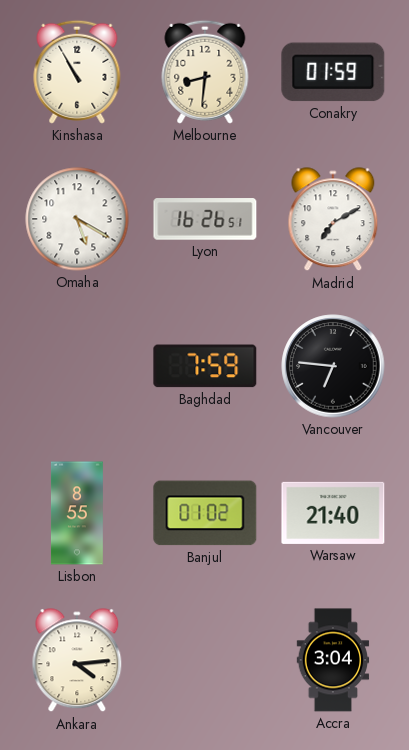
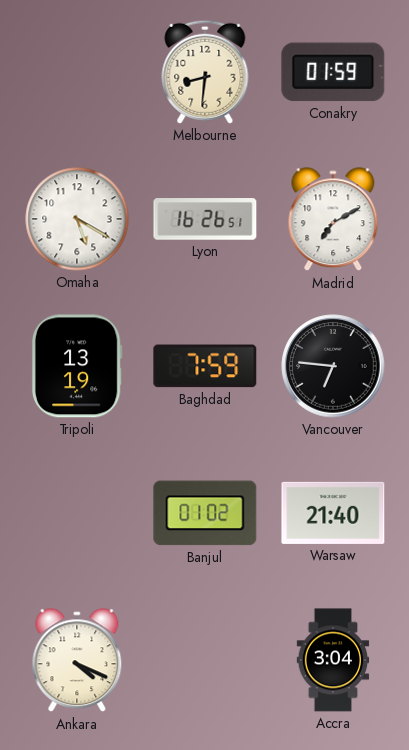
Kinshasa: 10:55 -> none
Tripoli: none -> 13:19
Lisbon: 8:55 -> none
Ankara: 4:14 -> 4:19
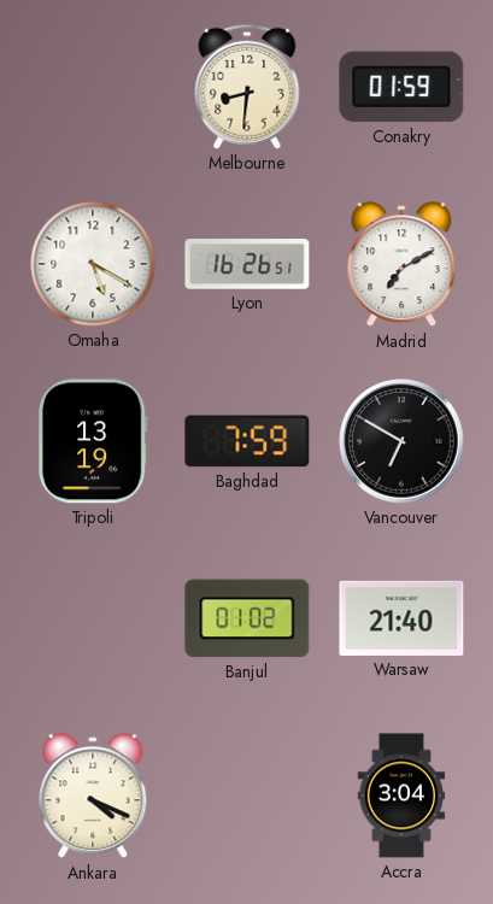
Vancouver: 6:46 -> 6:50
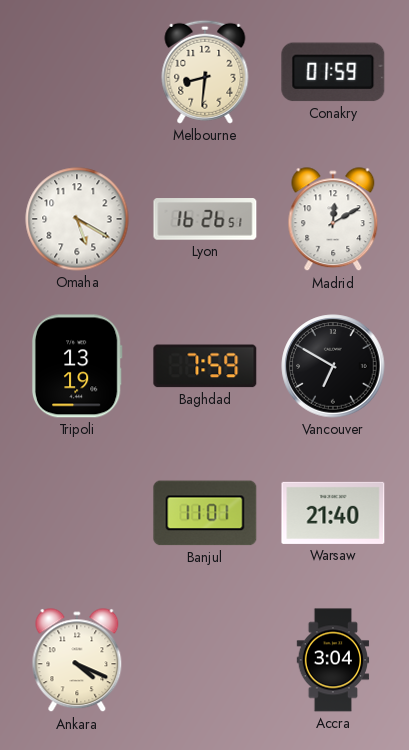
Madrid: 7:10 -> 12:10
Banjul: 01:02 -> 11:01
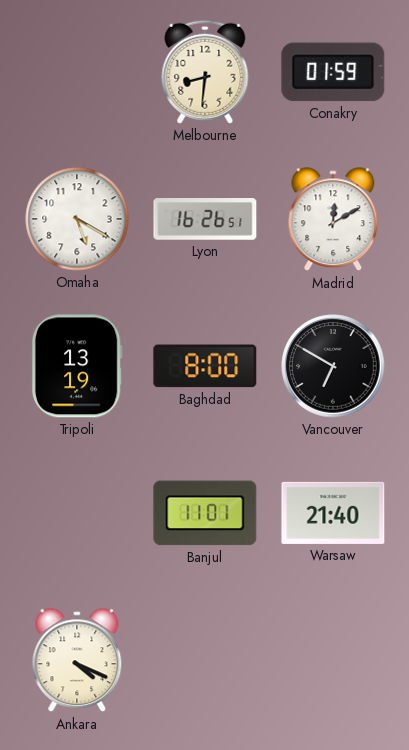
Baghdad: 7:59 -> 8:00
Accra: 3:04 -> none
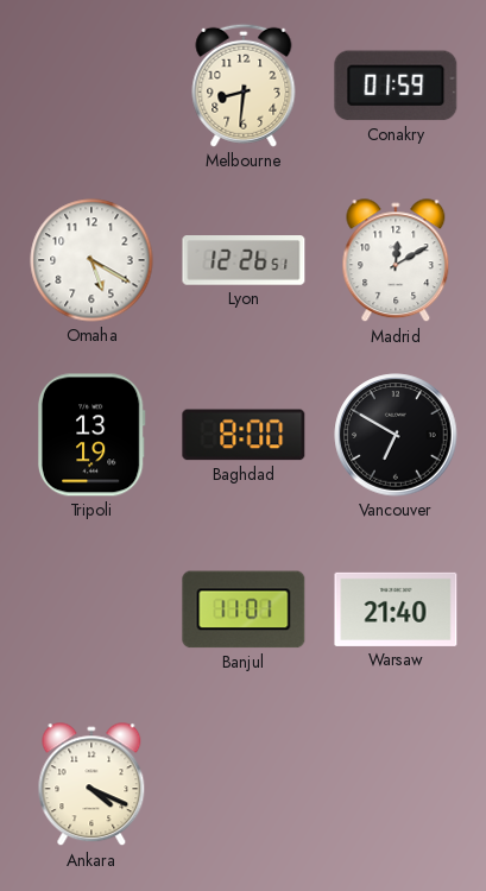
Lyon: 16:26 -> 12:26
